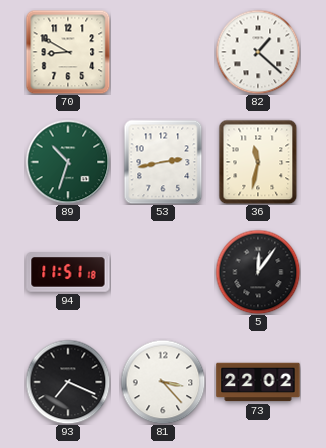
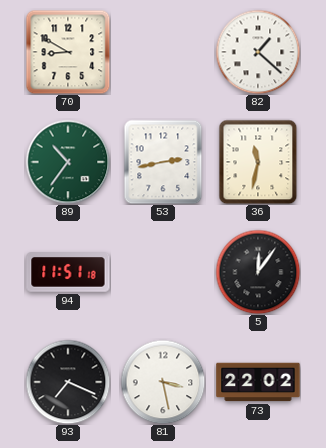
89: 10:33 -> 10:36
81: 3:23 -> 3:28
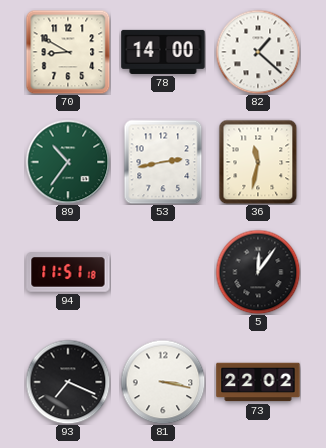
78: none -> 14:00
81: 3:28 -> 3:17
